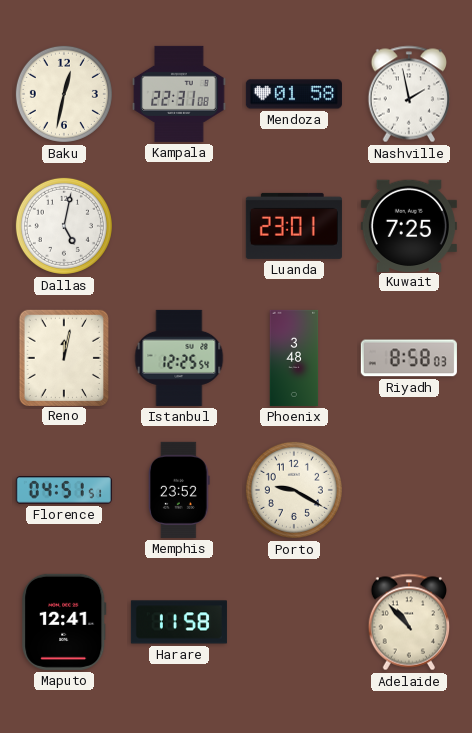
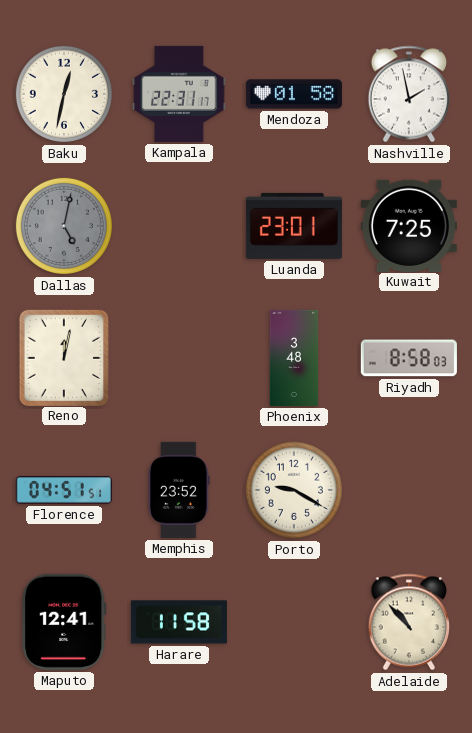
Kampala: 22:31:08 -> 22:31:17
Dallas dial: white -> grey
Istanbul: 12:25 -> none
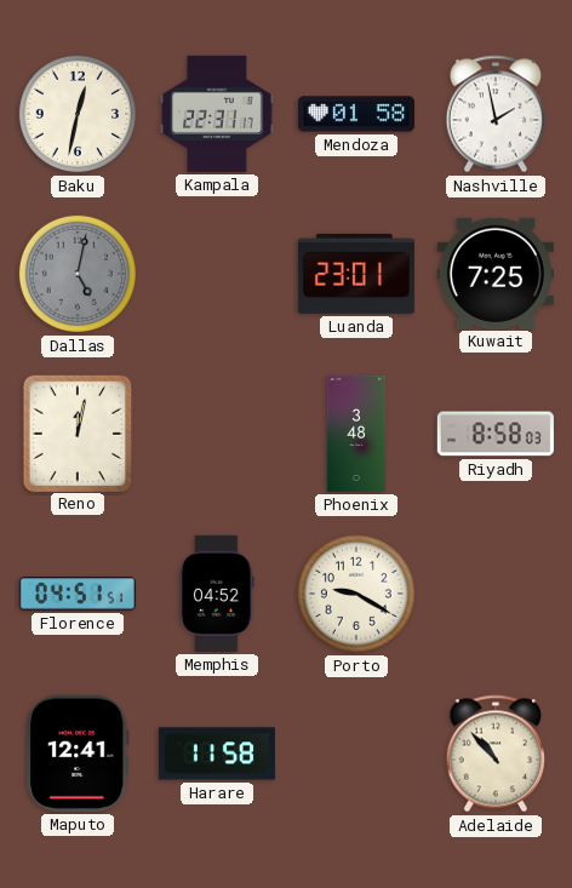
Memphis: 23:52 -> 04:52
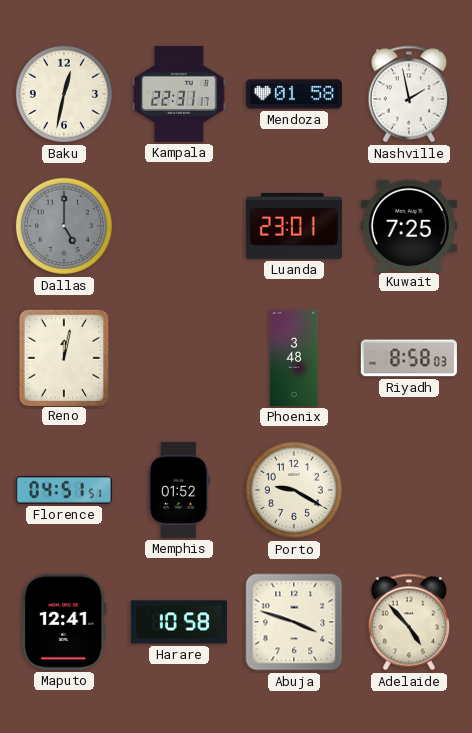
Dallas: 5:02 -> 5:00
Memphis: 04:52 -> 01:52
Harare: 11:58 -> 10:58
Abuja: none -> 3:48
Adelaide: 10:53 -> 4:53
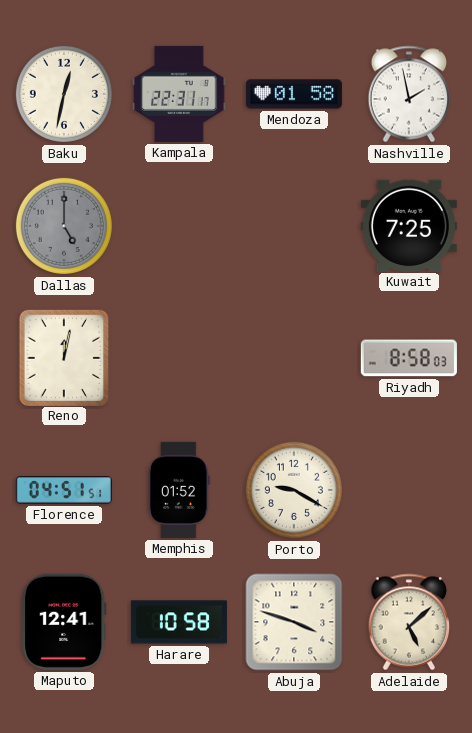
Luanda: 23:01 -> none
Phoenix: 3:48 -> none
Adelaide: 4:53 -> 5:08
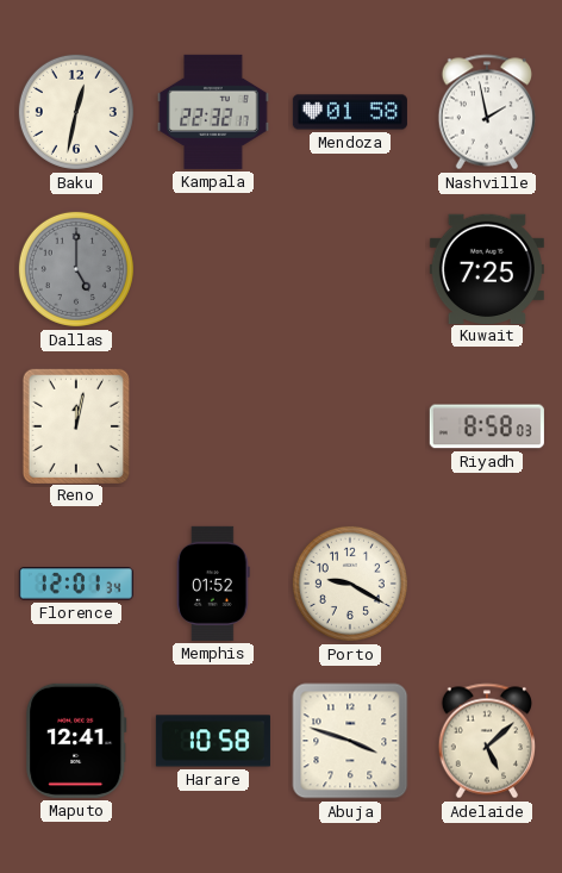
Kampala: 22:31 -> 22:32
Florence: 04:51 -> 12:01
